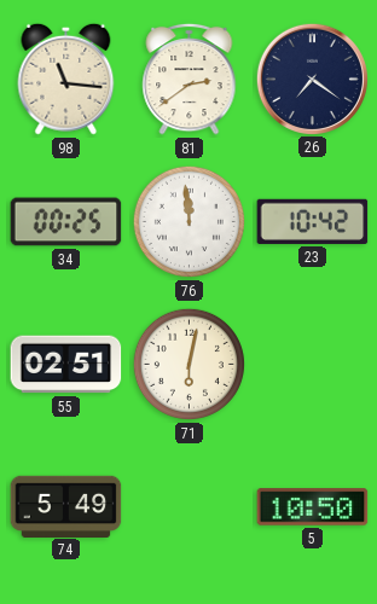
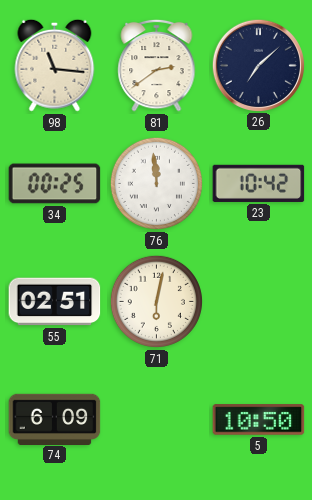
26: 7:21 -> 7:08
74: 5:49 -> 6:09
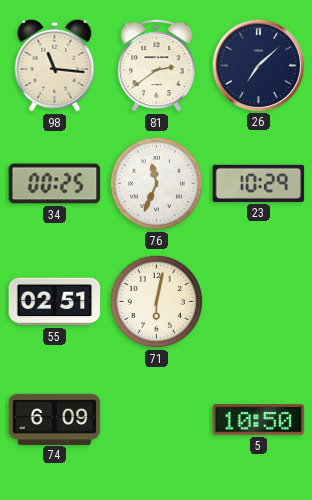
76: 11:59 -> 11:34
23: 10:42 -> 10:29
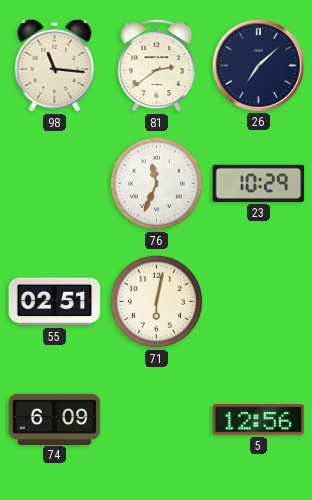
34: 00:25 -> none
5: 10:50 -> 12:56
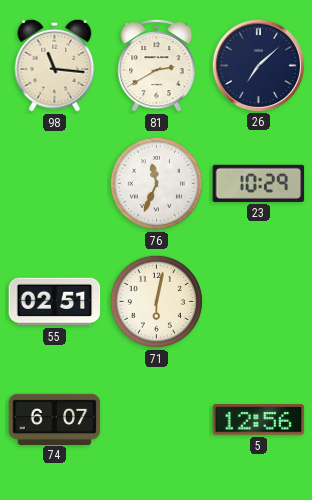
81: 2:39 -> 2:40
74: 6:09 -> 6:07
